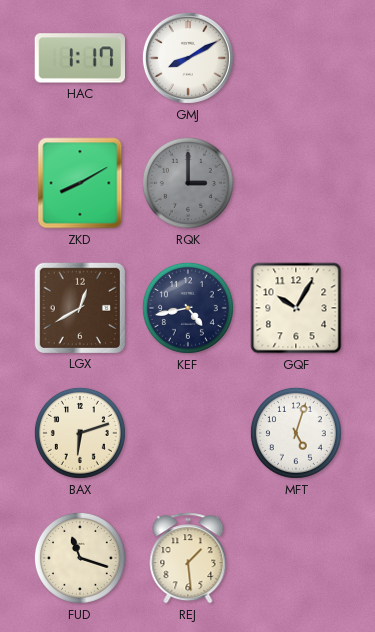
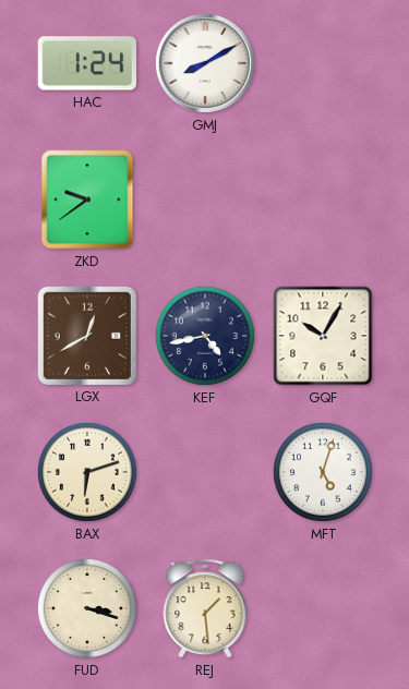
HAC: 1:17 -> 1:24
ZKD: 8:10 -> 9:39
RQK: 3:00 -> none
FUD: 11:18 -> 3:18
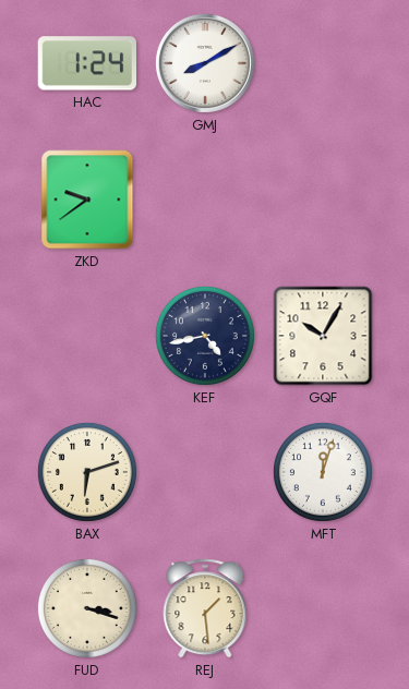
LGX: 12:40 -> none
MFT: 5:03 -> 12:03
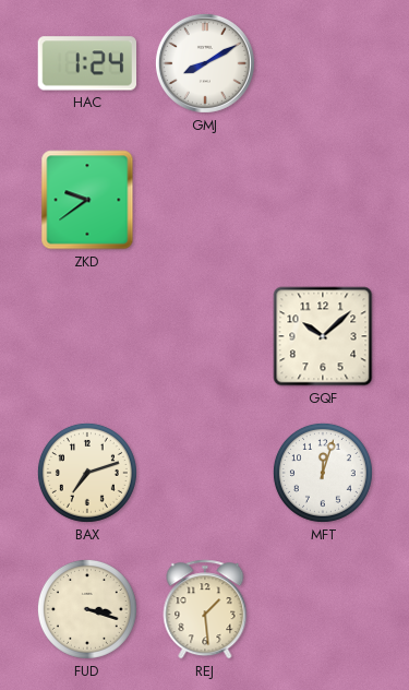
KEF: 4:43 -> none
GQF: 10:05 -> 10:08
BAX: 6:12 -> 7:12
